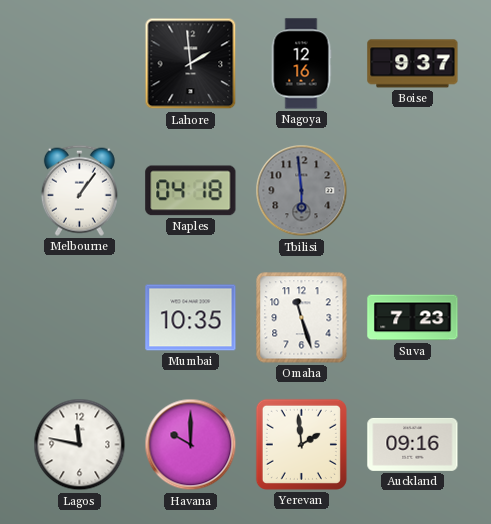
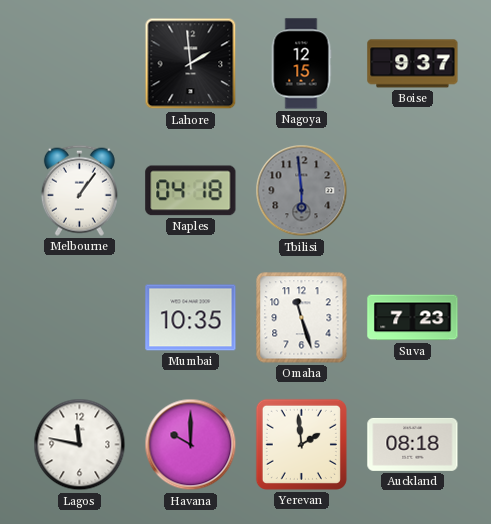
Nagoya: 12:16 -> 12:15
Auckland: 09:16 -> 08:18
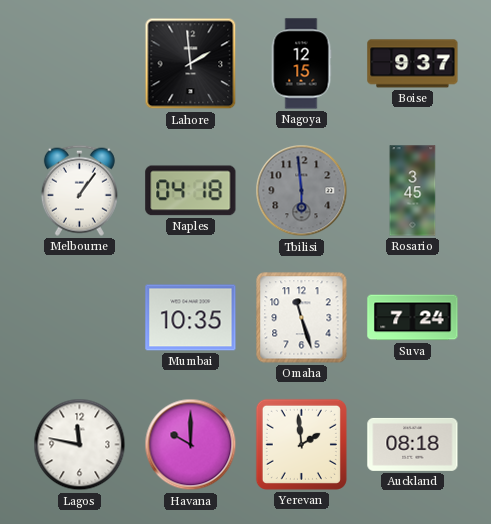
Rosario: none -> 3:45
Suva: 7:23 -> 7:24
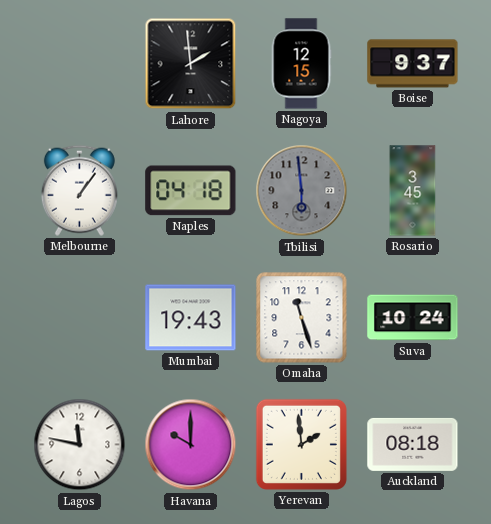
Mumbai: 10:35 -> 19:43
Suva: 7:24 -> 10:24
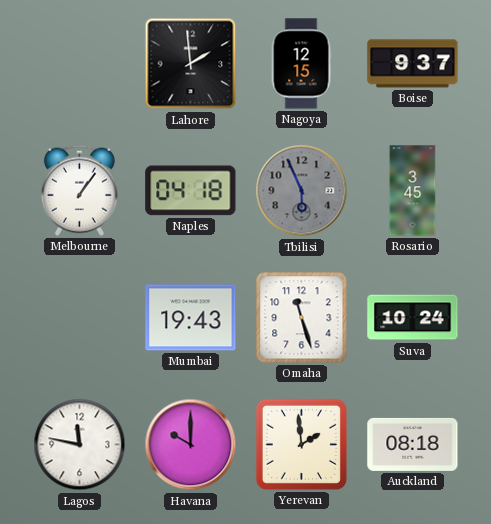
Tbilisi: 5:59 -> 5:56
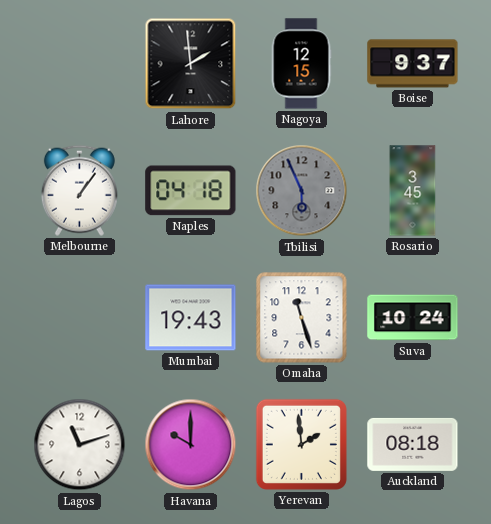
Lagos: 11:47 -> 11:12
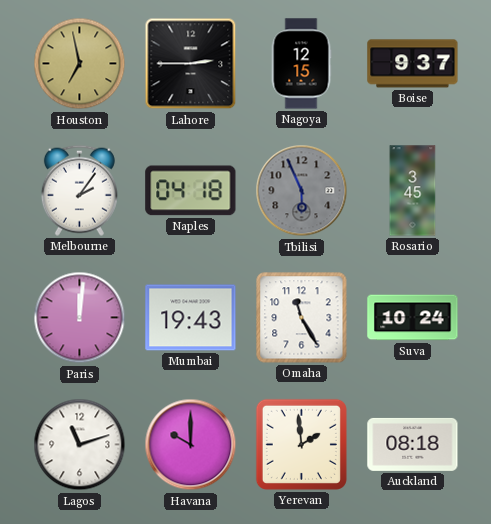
Houston: none -> 6:58
Lahore: 1:59 -> 2:45
Melbourne: 1:06 -> 2:06
Paris: none -> 12:01
Omaha: 11:27 -> 11:25
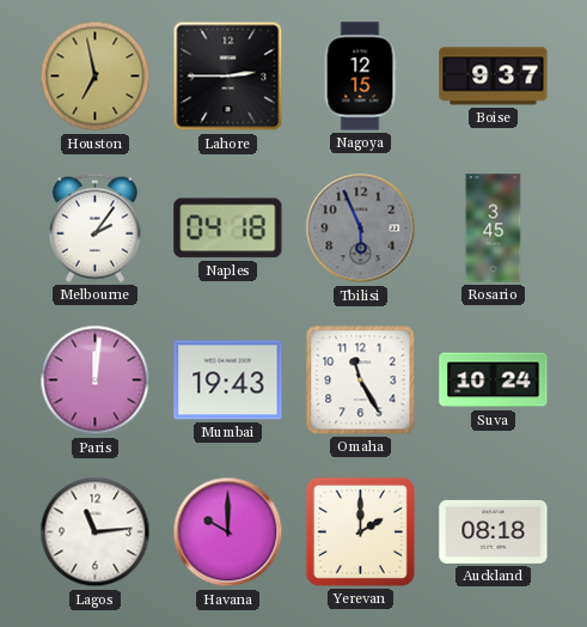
Lagos: 11:12 -> 11:14
Yerevan: 1:59 -> 2:00
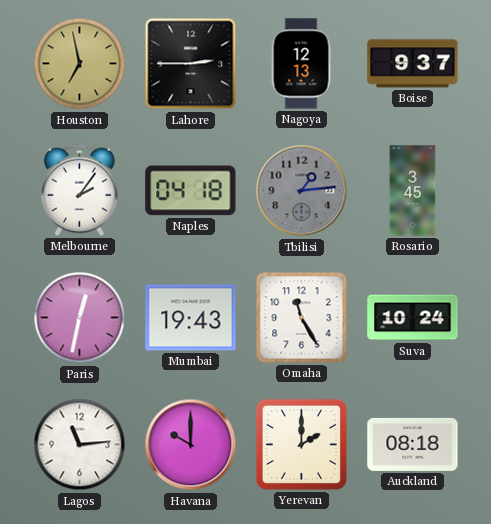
Nagoya: 12:15 -> 12:13
Tbilisi: 5:56 -> 1:14
Paris: 12:01 -> 12:32
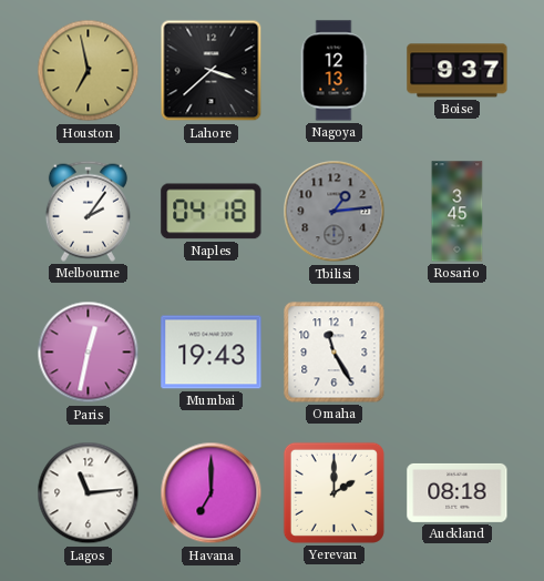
Lahore: 2:45 -> 3:38
Suva: 10:24 -> none
Havana: 10:00 -> 7:00
